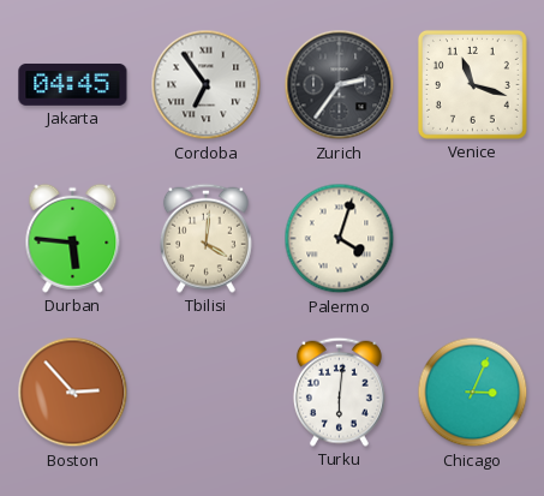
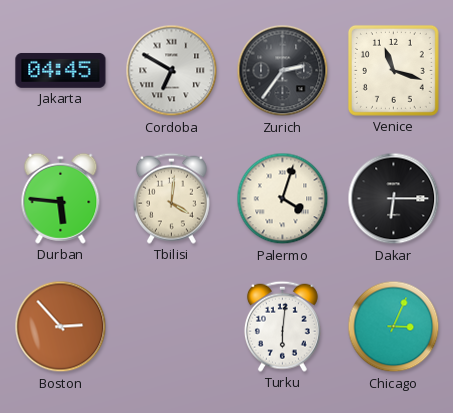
Cordoba: 6:54 -> 6:50
Dakar: none -> 6:15
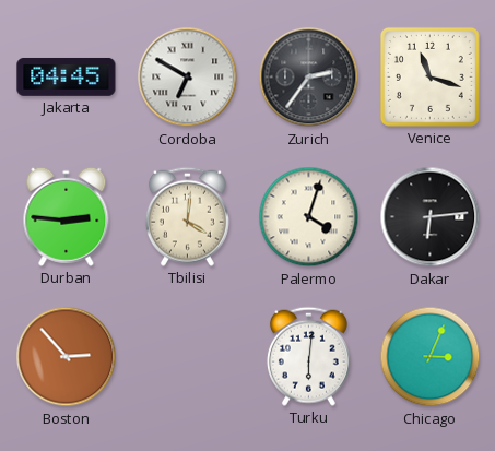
Durban: 5:46 -> 2:46
Dakar: 6:15 -> 6:14
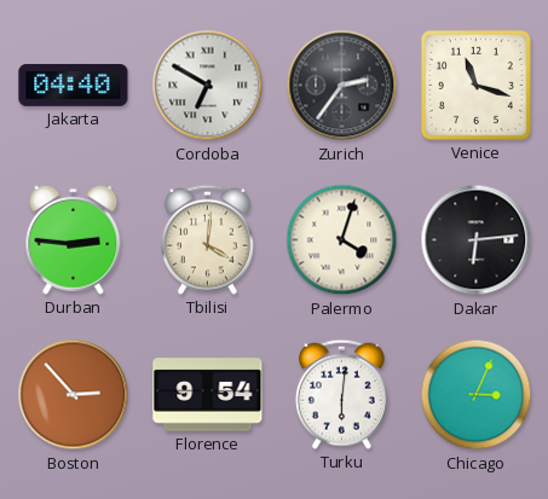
Jakarta: 04:45 -> 04:40
Florence: none -> 9:54
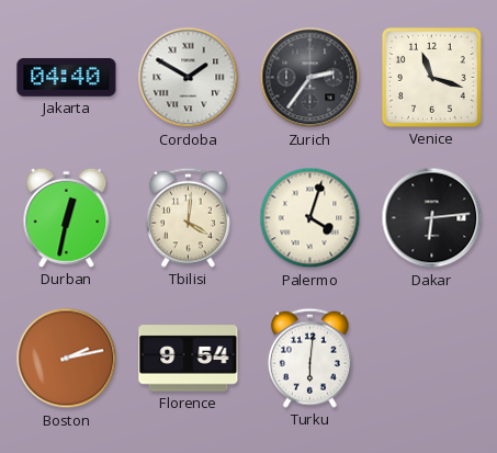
Cordoba: 6:50 -> 1:50
Durban: 2:46 -> 12:32
Boston: 2:53 -> 2:13
Chicago: 3:04 -> none
